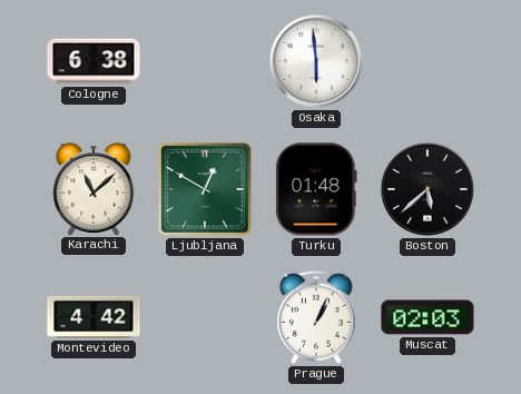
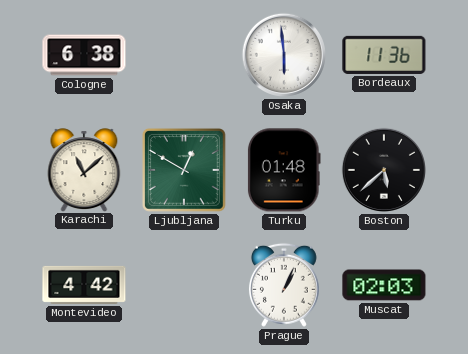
Bordeaux: none -> 11:36
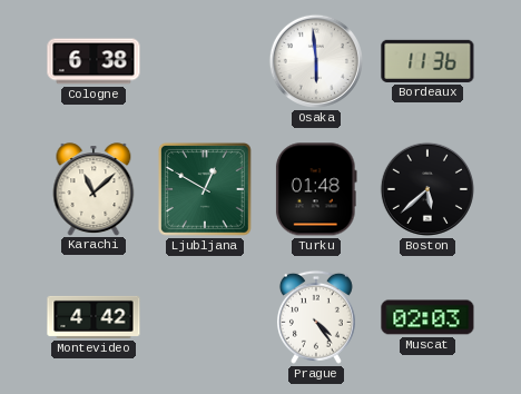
Prague: 1:04 -> 4:24
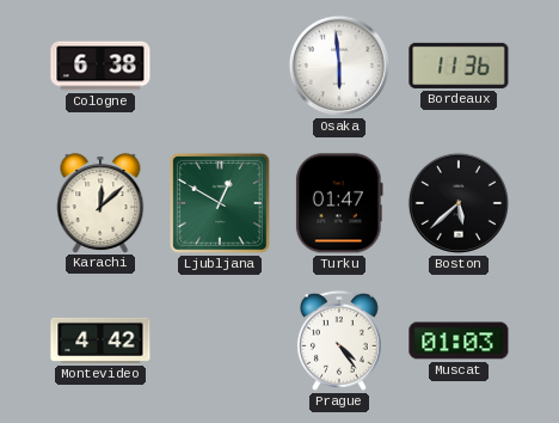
Karachi: 11:08 -> 12:08
Turku: 01:48 -> 01:47
Muscat: 02:03 -> 01:03
